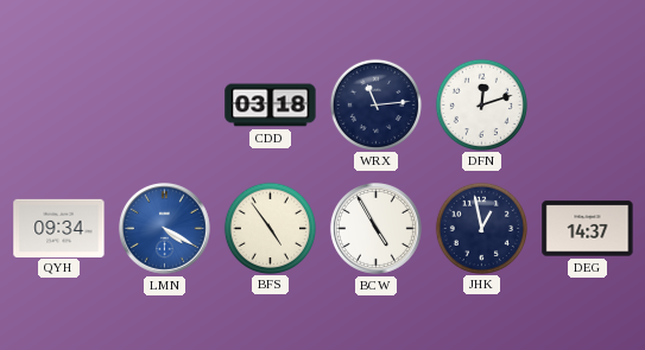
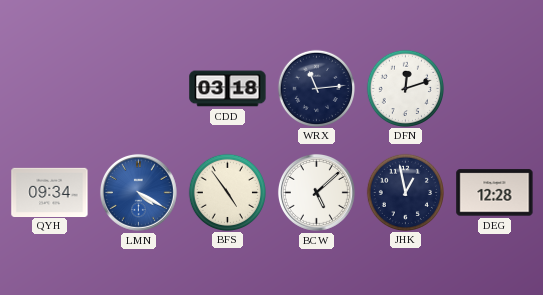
BCW: 4:55 -> 5:08
DEG: 14:37 -> 12:28
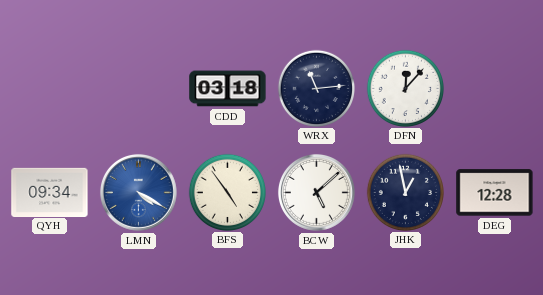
DFN: 12:12 -> 12:07
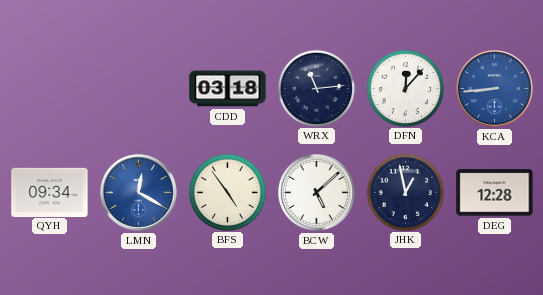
KCA: none -> 8:44
LMN: 4:20 -> 12:20
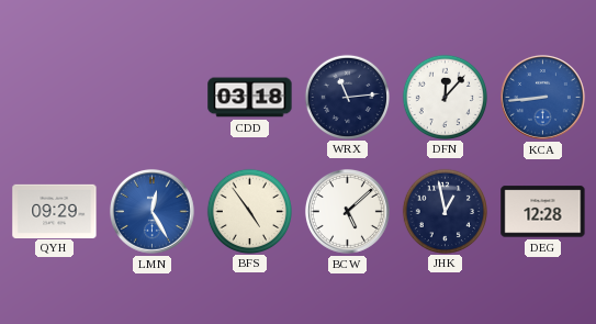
QYH: 09:34 -> 09:29
LMN: 12:20 -> 12:25
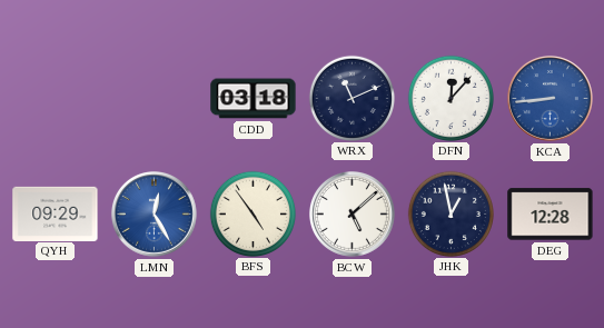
WRX: 11:14 -> 11:11
